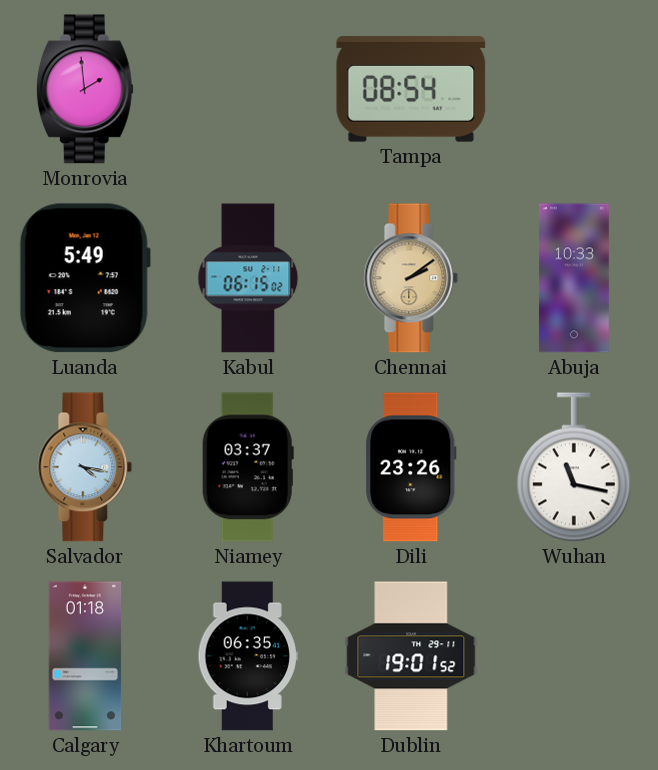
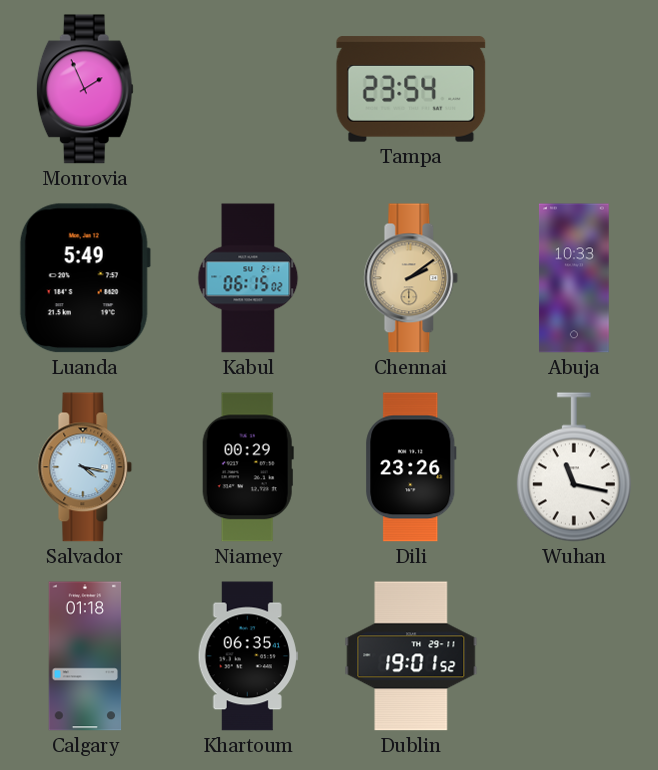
Monrovia: 1:59 -> 1:56
Tampa: 08:54 -> 23:54
Niamey: 03:37 -> 00:29
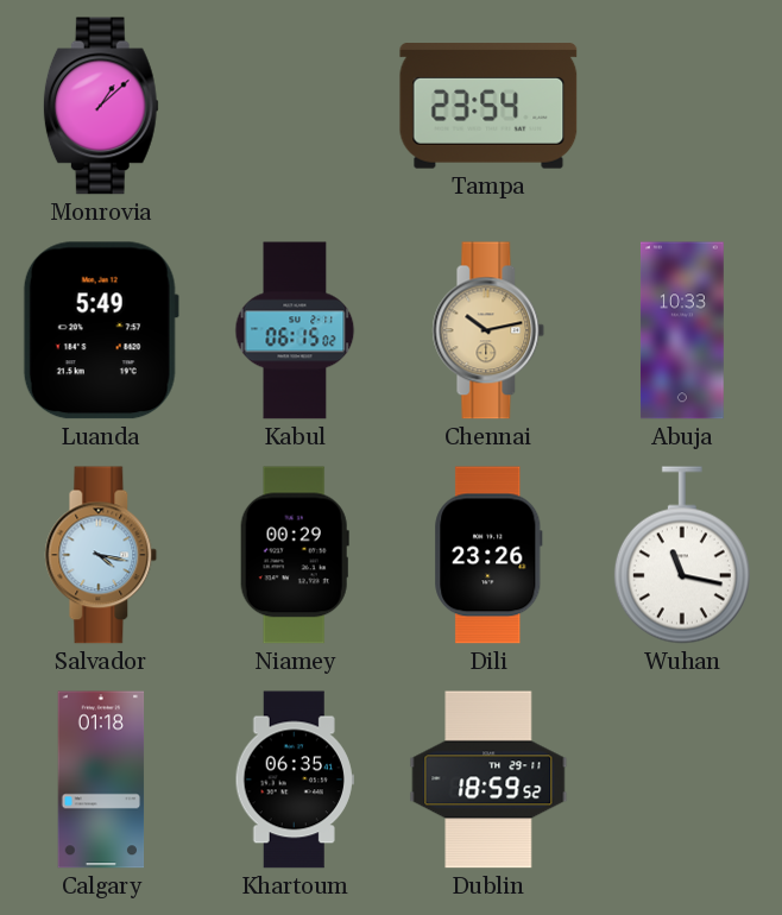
Monrovia: 1:56 -> 1:08
Chennai: 2:09 -> 10:13
Dublin: 19:01 -> 18:59
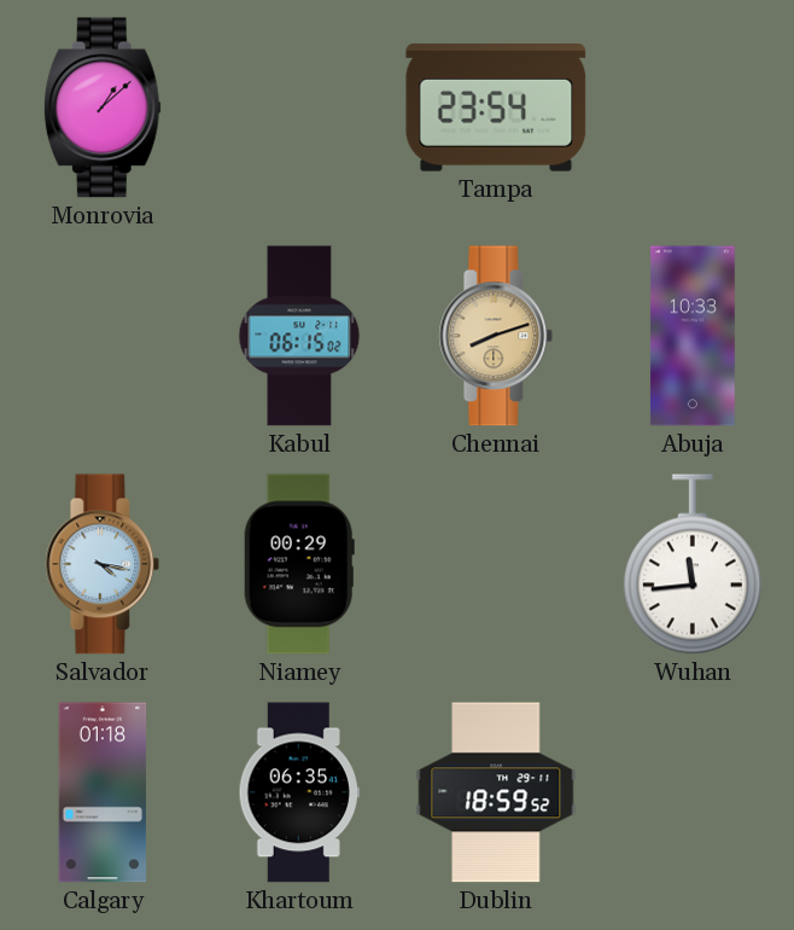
Luanda: 5:49 -> none
Chennai: 10:13 -> 8:12
Dili: 23:26 -> none
Wuhan: 11:17 -> 11:44
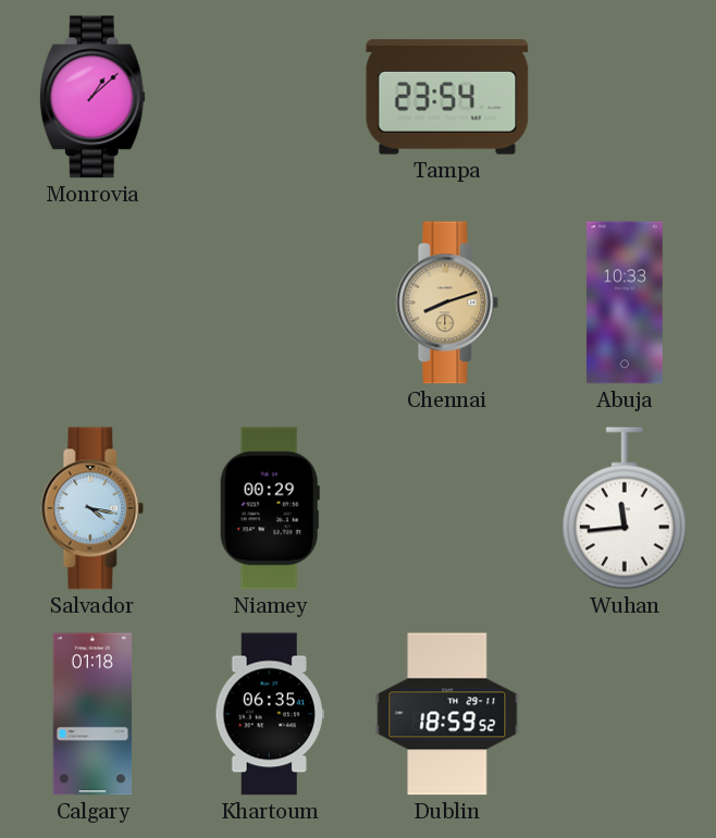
Kabul: 06:15 -> none
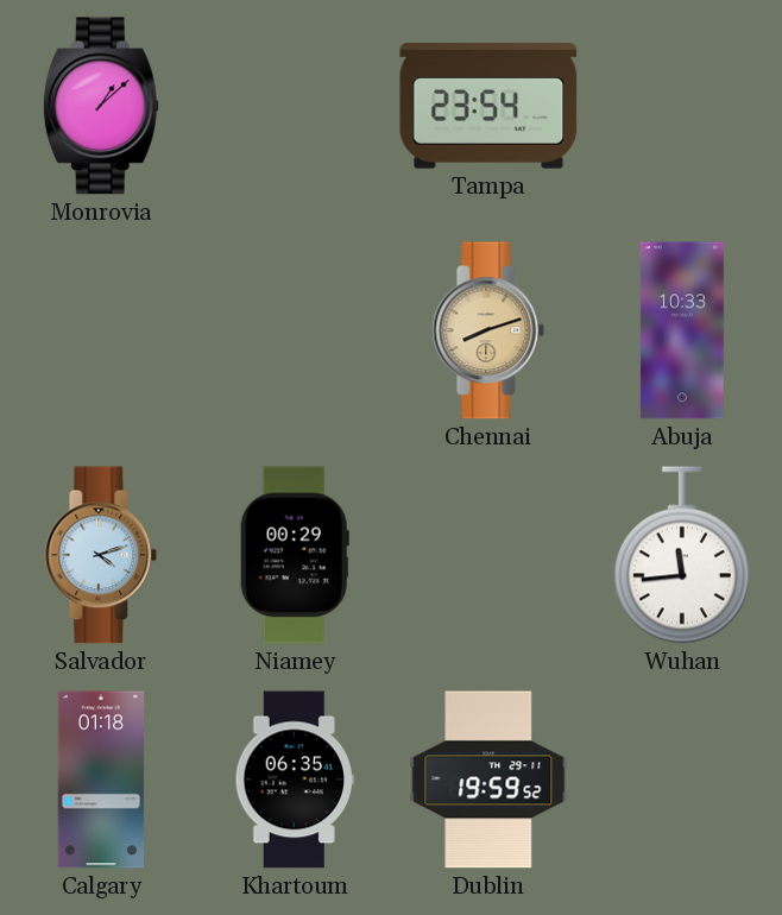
Salvador: 4:17 -> 4:12
Dublin: 18:59 -> 19:59
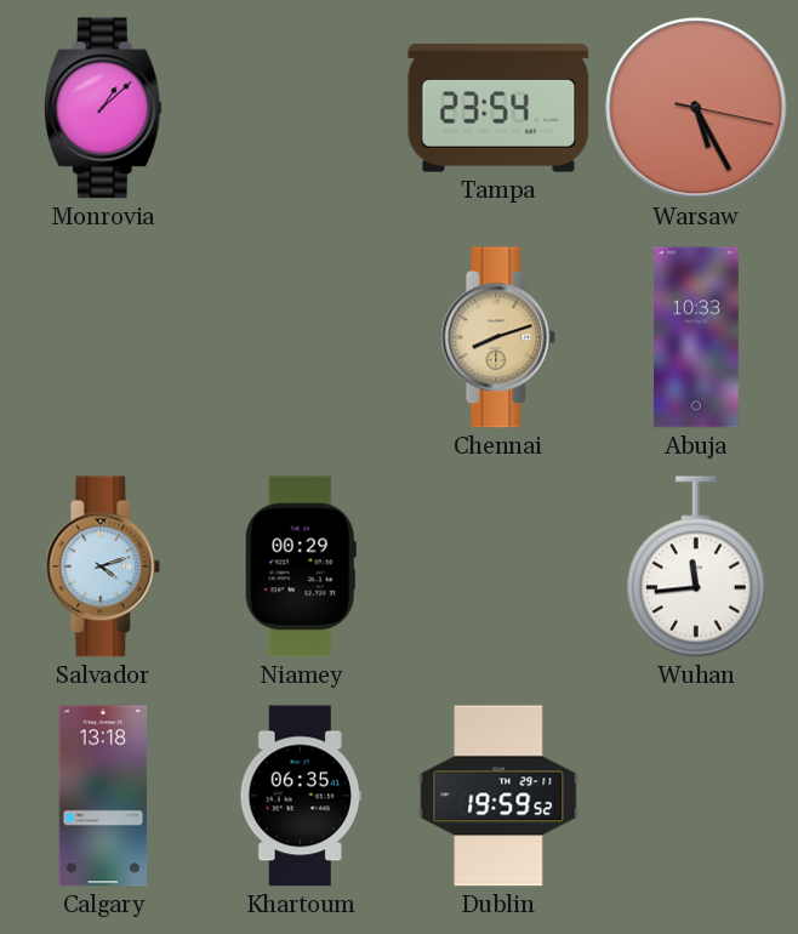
Warsaw: none -> 5:25
Calgary: 01:18 -> 13:18
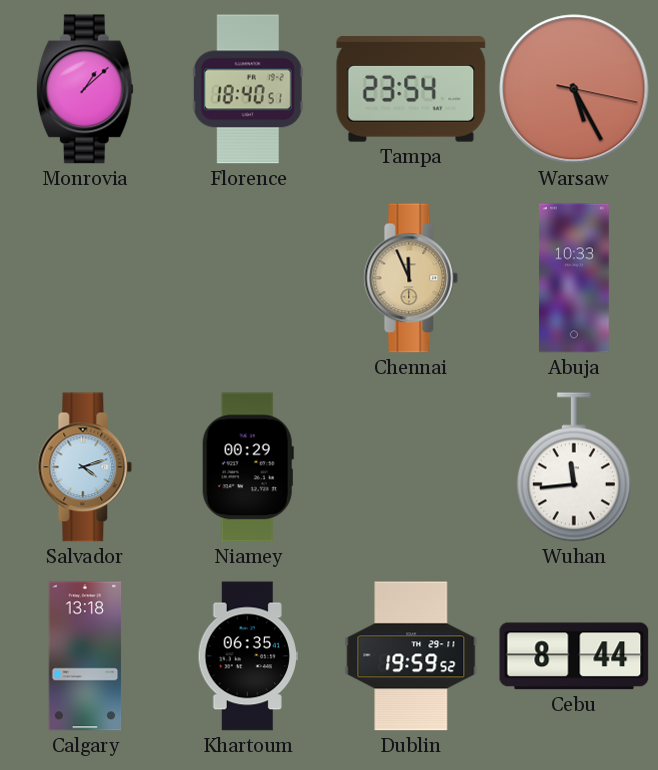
Florence: none -> 18:40
Chennai: 8:12 -> 11:56
Cebu: none -> 8:44
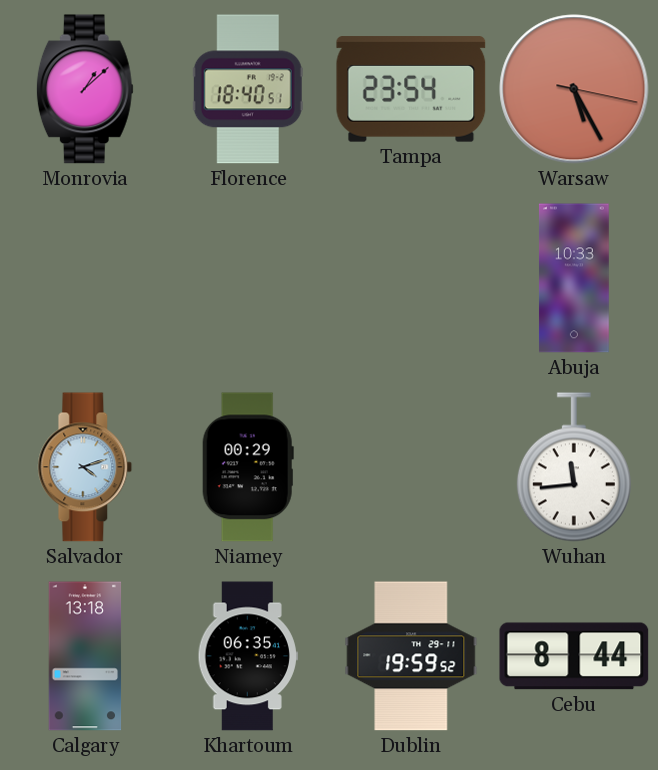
Chennai: 11:56 -> none
